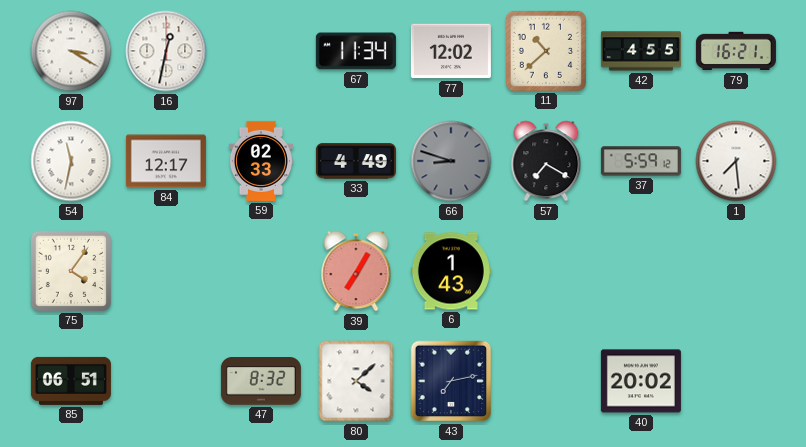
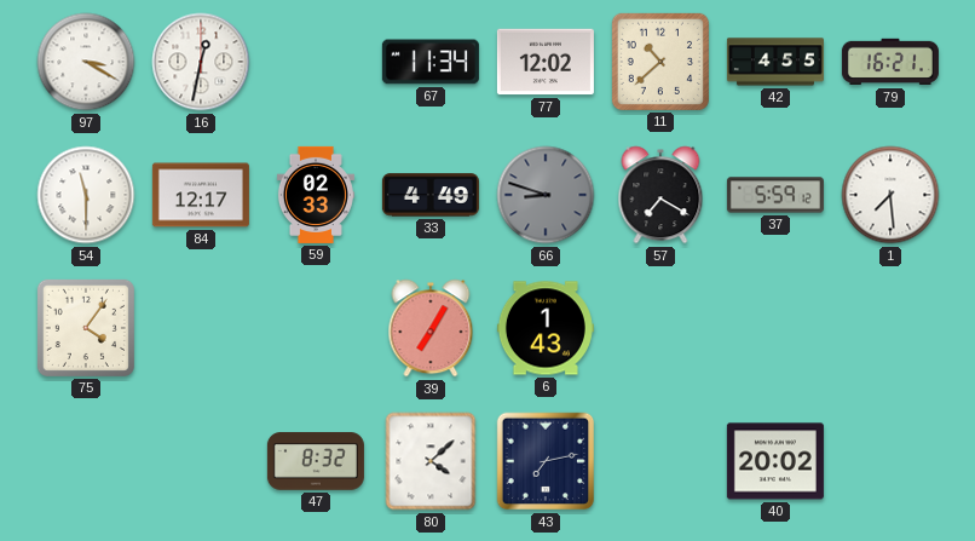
54: 11:32 -> 11:30
85: 06:51 -> none
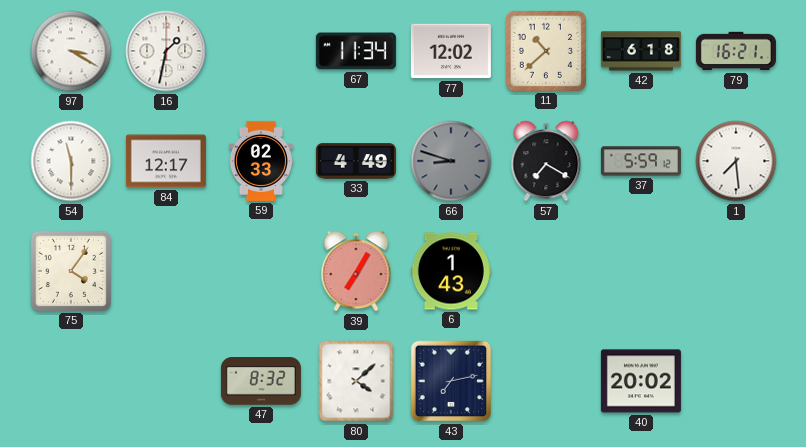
16: 12:32 -> 1:32
42: 4:55 -> 6:18
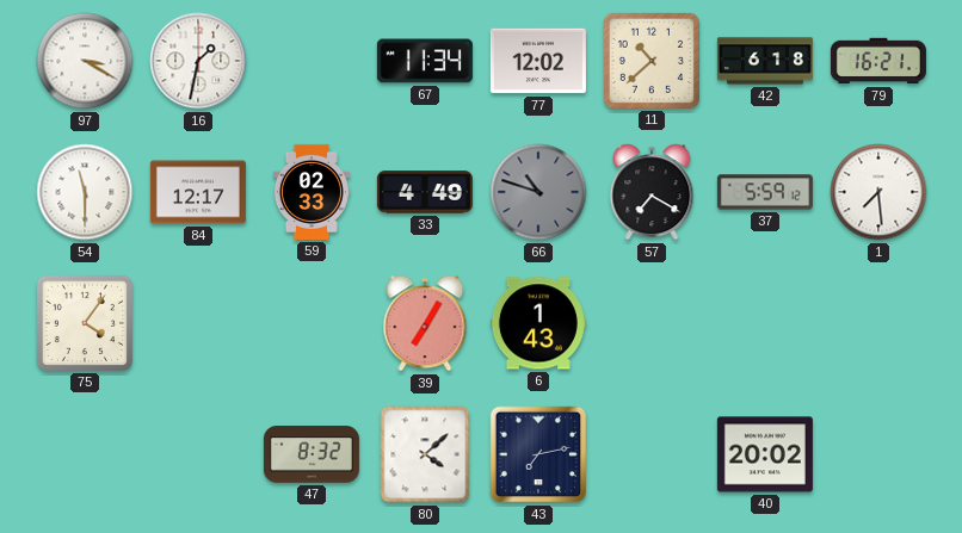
66: 8:48 -> 10:48
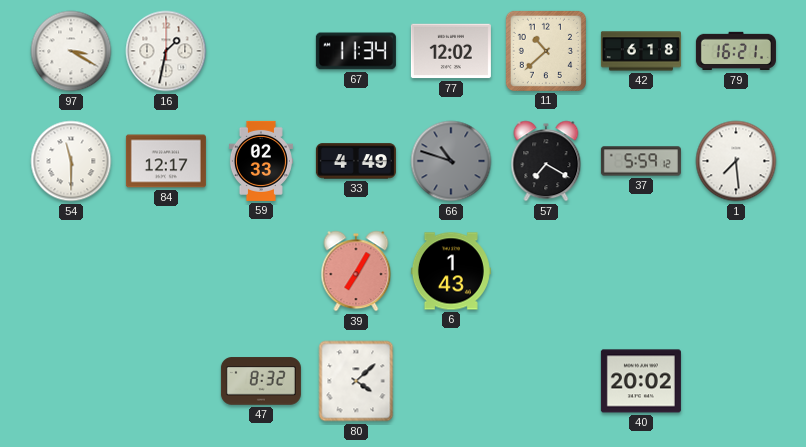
75: 4:06 -> none
43: 7:13 -> none
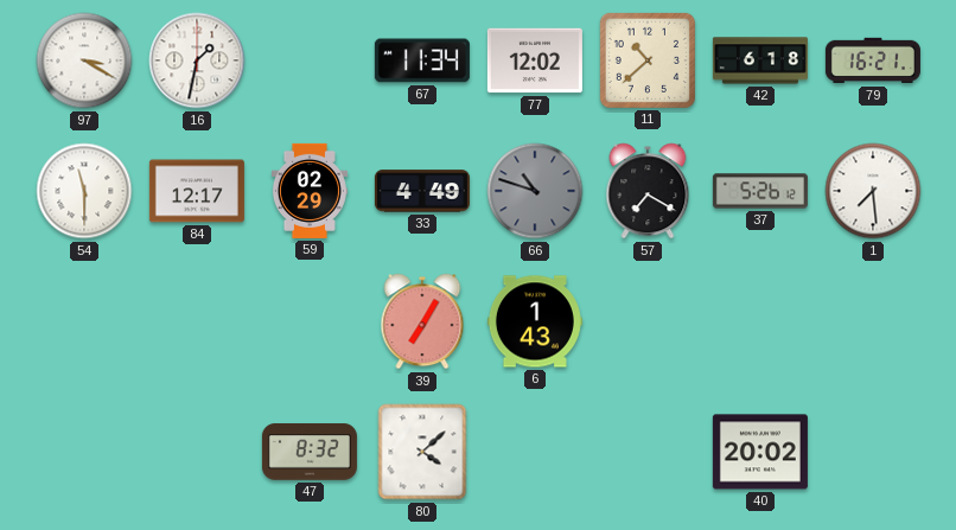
59: 02:33 -> 02:29
37: 5:59 -> 5:26
